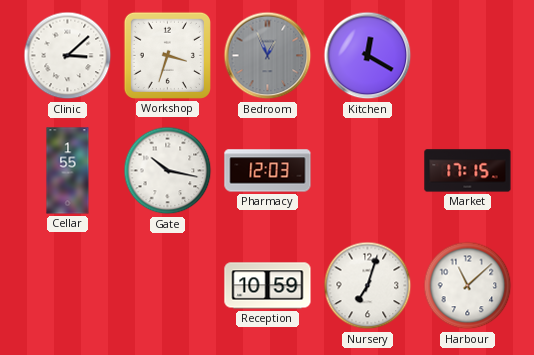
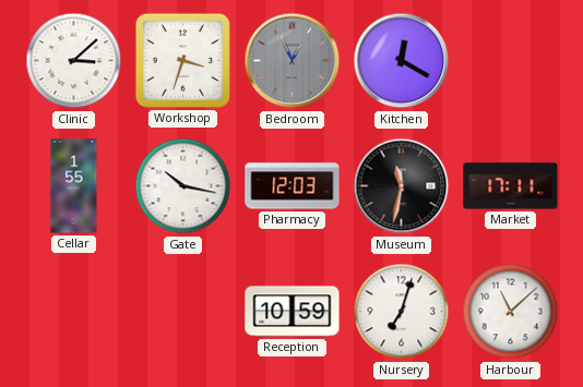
Museum: none -> 11:32
Market: 17:15 -> 17:11
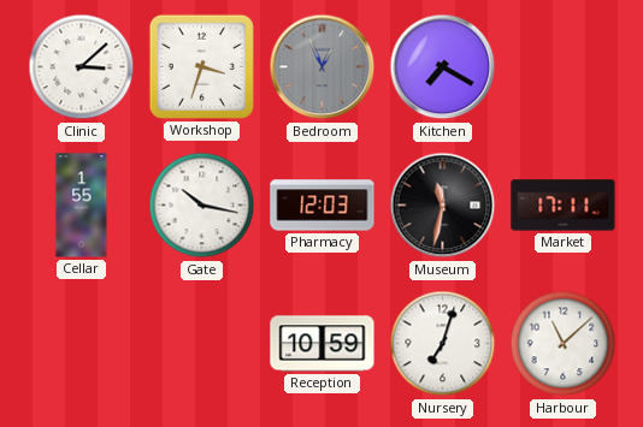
Kitchen: 12:20 -> 7:20
